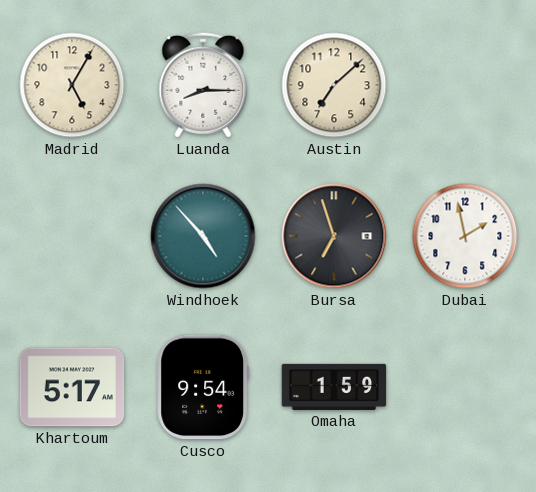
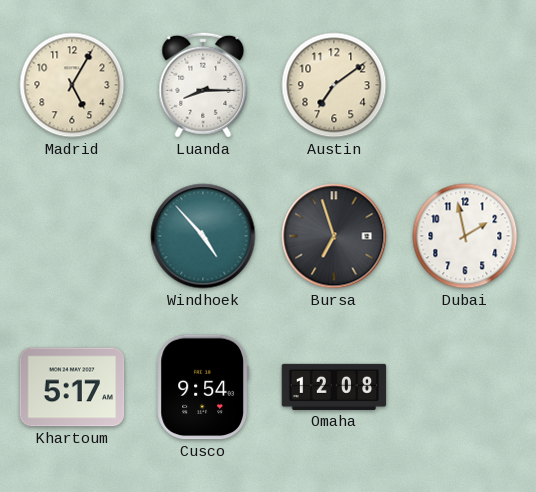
Austin: 7:08 -> 7:09
Omaha: 1:59 -> 12:08
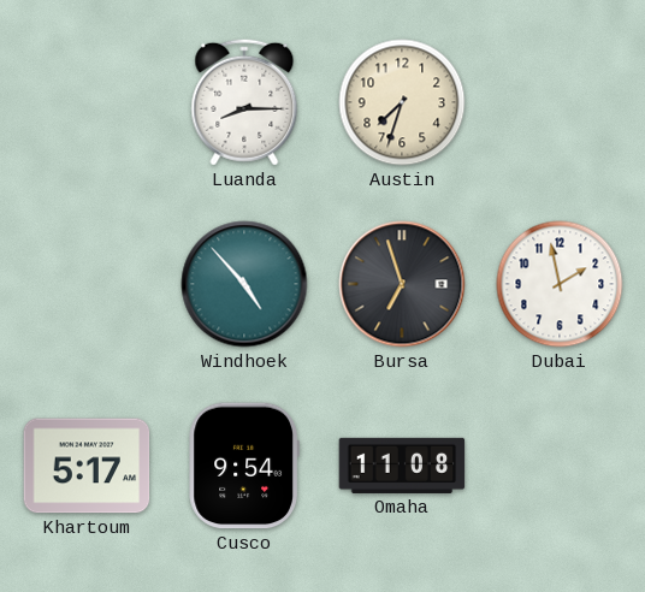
Madrid: 5:05 -> none
Austin: 7:09 -> 7:33
Omaha: 12:08 -> 11:08
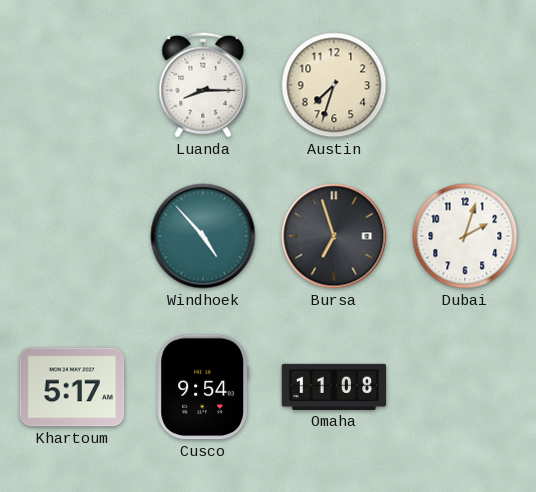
Dubai: 1:58 -> 2:03
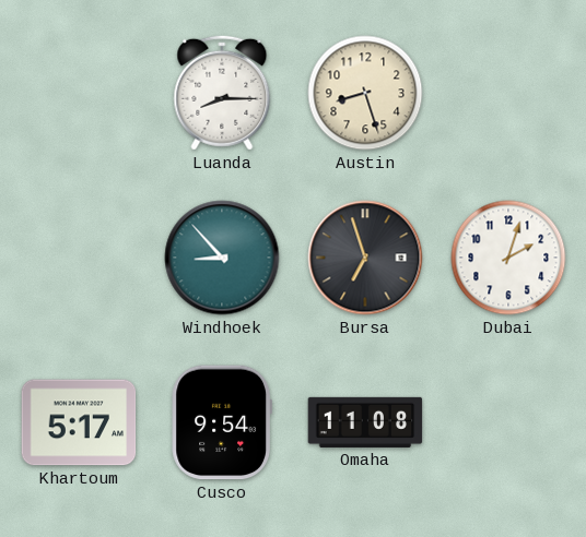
Austin: 7:33 -> 8:27
Windhoek: 4:53 -> 8:53
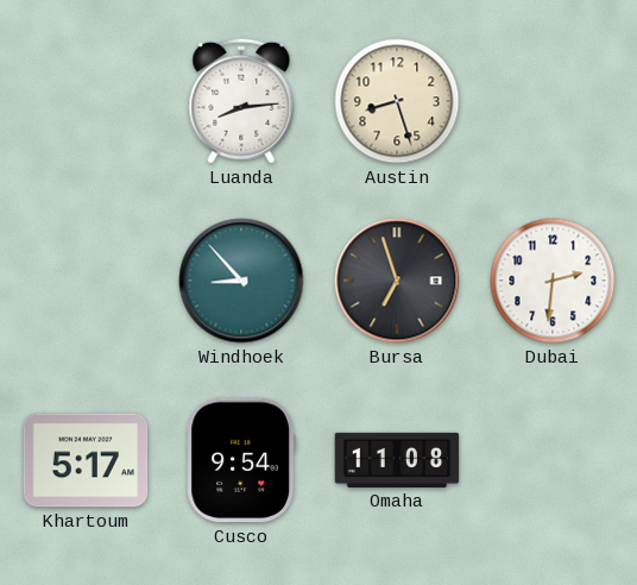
Luanda: 8:15 -> 8:14
Dubai: 2:03 -> 2:31
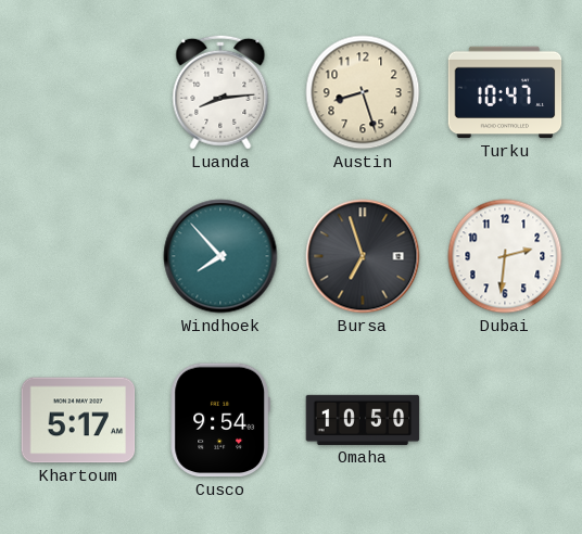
Turku: none -> 10:47
Windhoek: 8:53 -> 7:53
Omaha: 11:08 -> 10:50
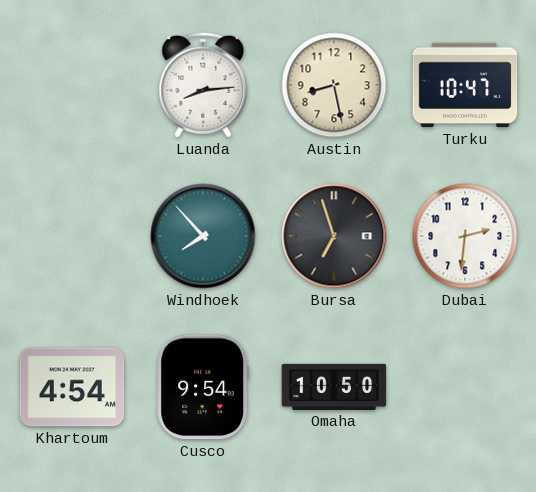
Austin: 8:27 -> 8:28
Khartoum: 5:17 -> 4:54
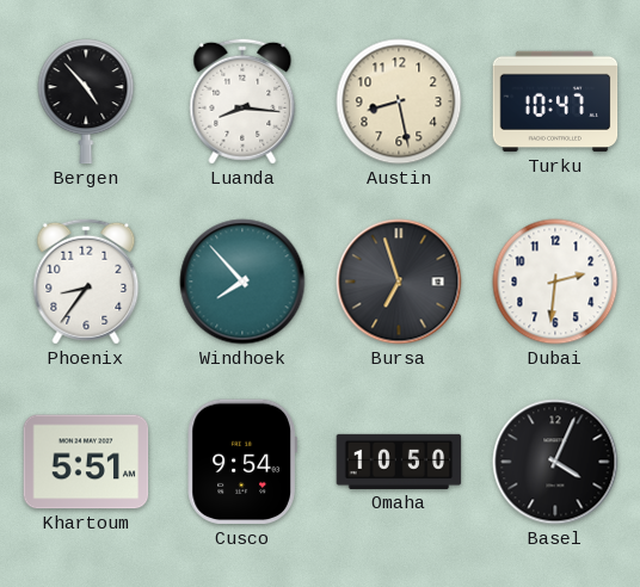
Bergen: none -> 4:53
Luanda: 8:14 -> 8:16
Phoenix: none -> 8:36
Khartoum: 4:54 -> 5:51
Basel: none -> 4:04
